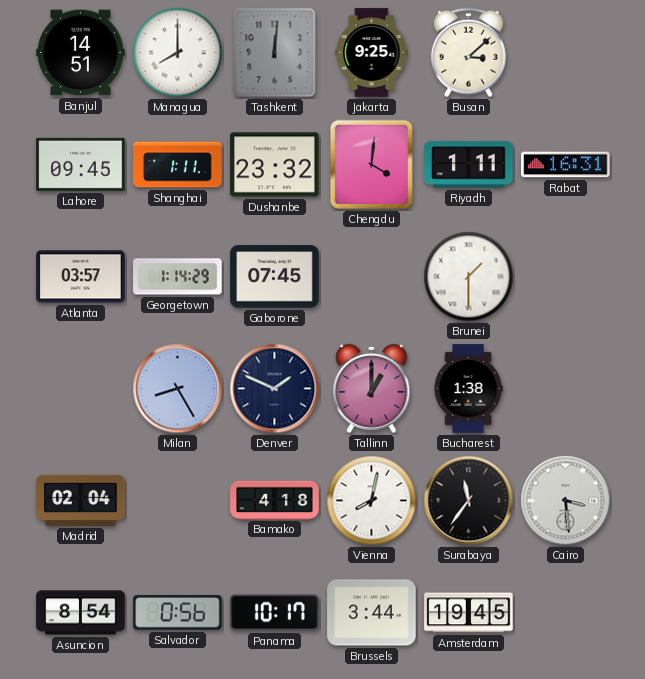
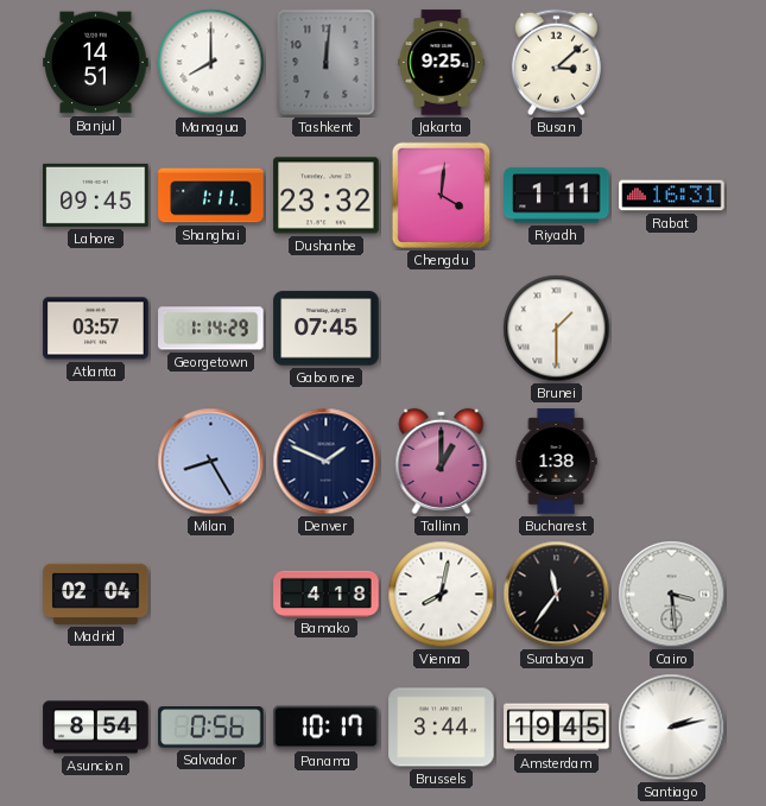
Santiago: none -> 2:13
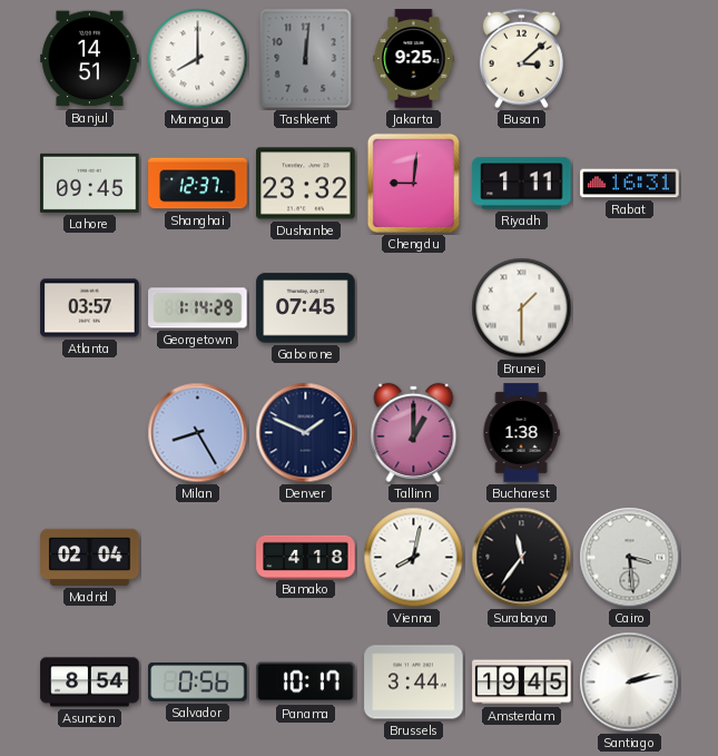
Shanghai: 1:11 -> 12:37
Chengdu: 4:01 -> 9:01
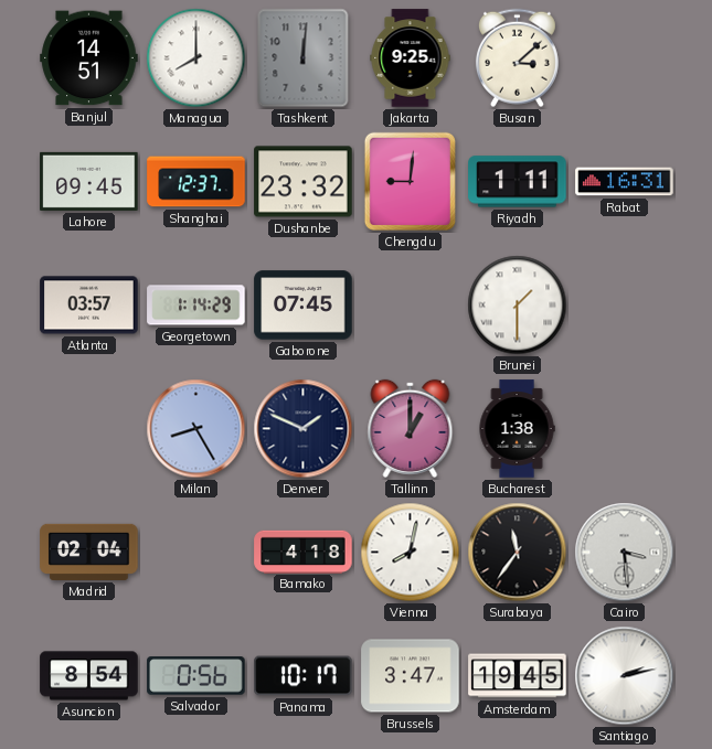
Brussels: 3:44 -> 3:47
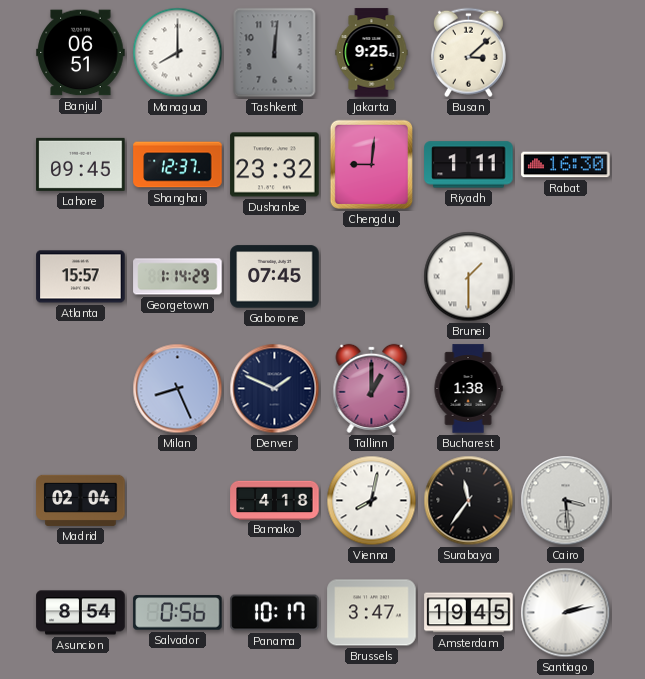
Banjul: 14:51 -> 06:51
Rabat: 16:31 -> 16:30
Atlanta: 03:57 -> 15:57
Milan: 8:25 -> 8:26
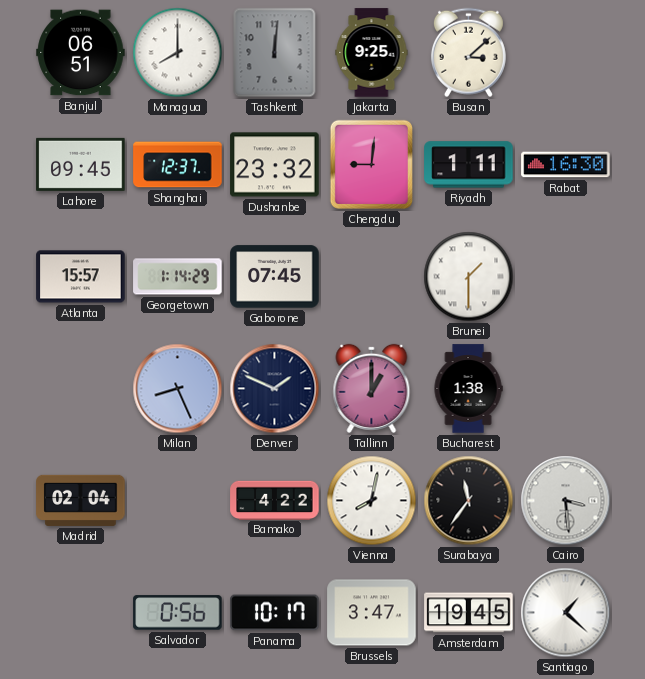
Bamako: 4:18 -> 4:22
Asuncion: 8:54 -> none
Santiago: 2:13 -> 1:22
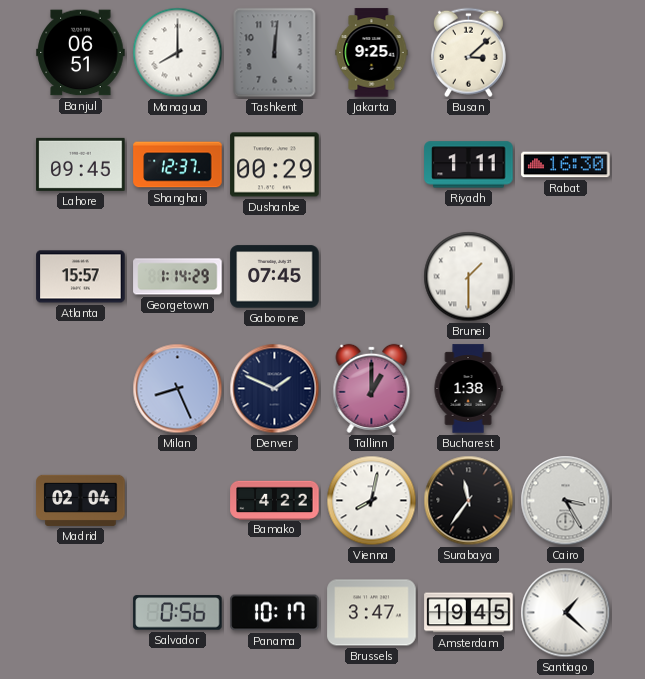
Dushanbe: 23:32 -> 00:29
Chengdu: 9:01 -> none
Cairo: 3:29 -> 3:25
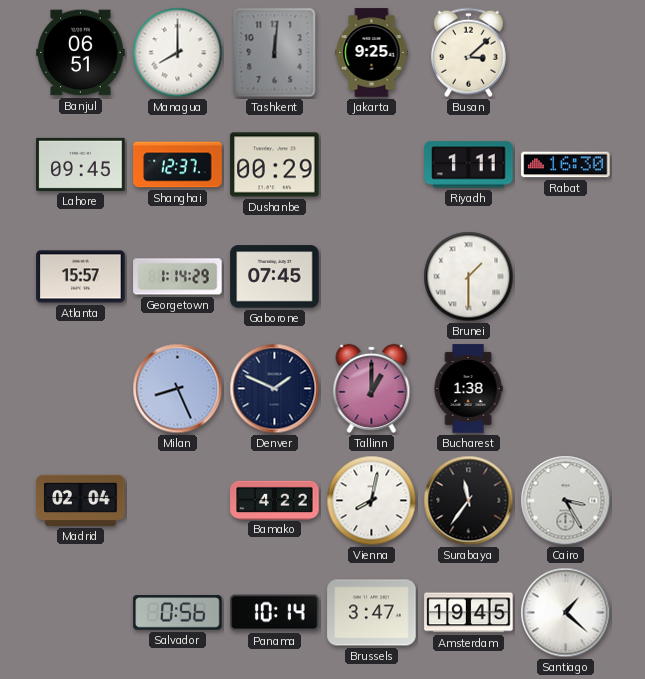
Panama: 10:17 -> 10:14
